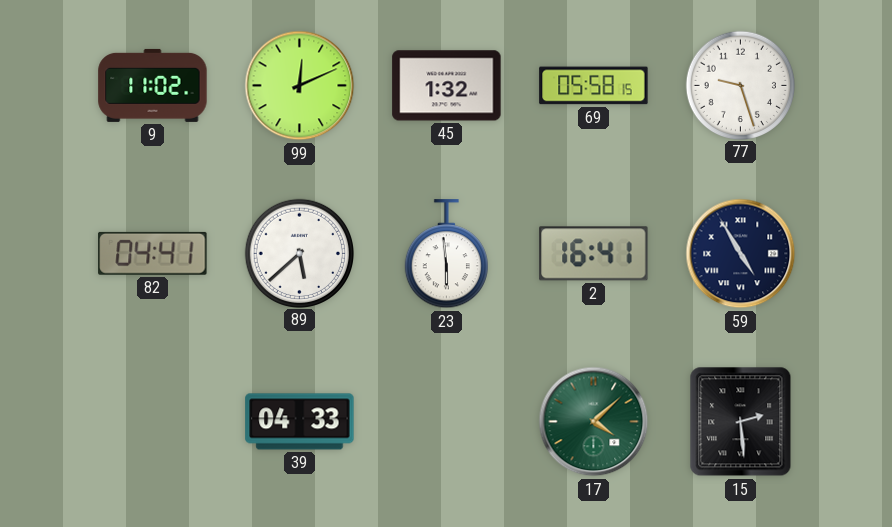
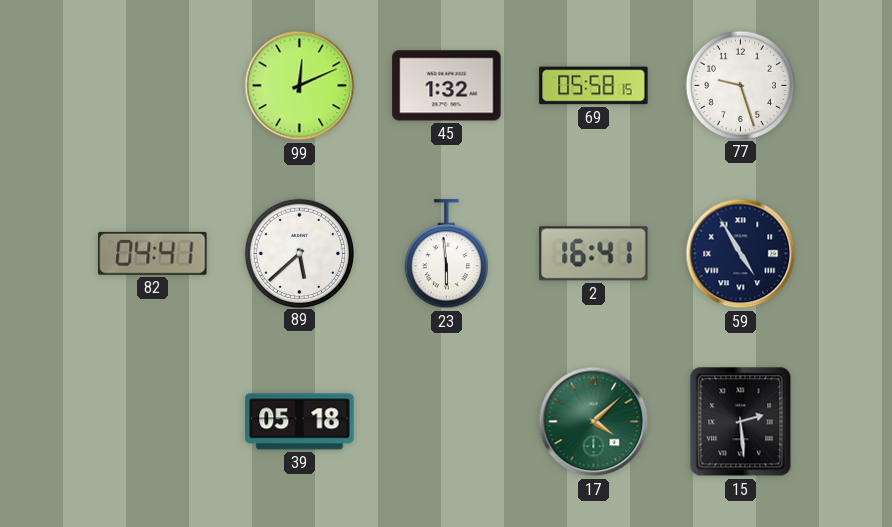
9: 11:02 -> none
39: 04:33 -> 05:18
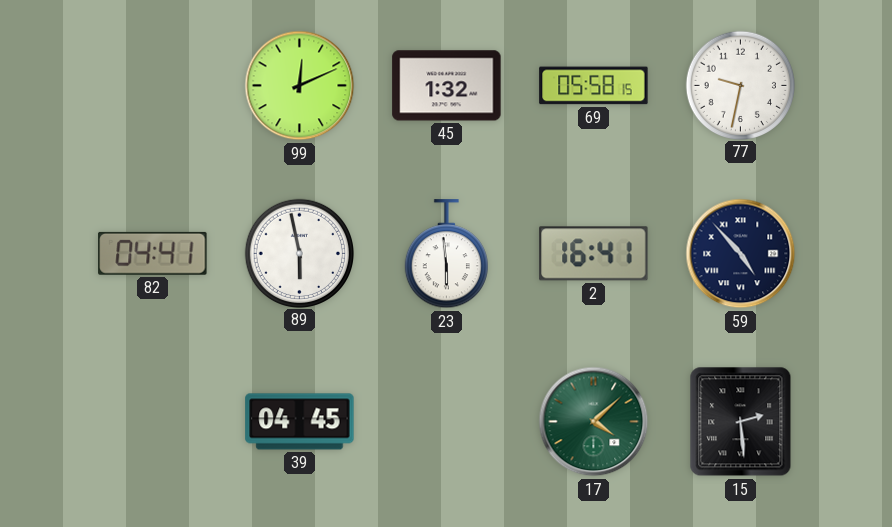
77: 9:27 -> 9:32
89: 5:38 -> 5:58
59: 4:55 -> 4:53
39: 05:18 -> 04:45
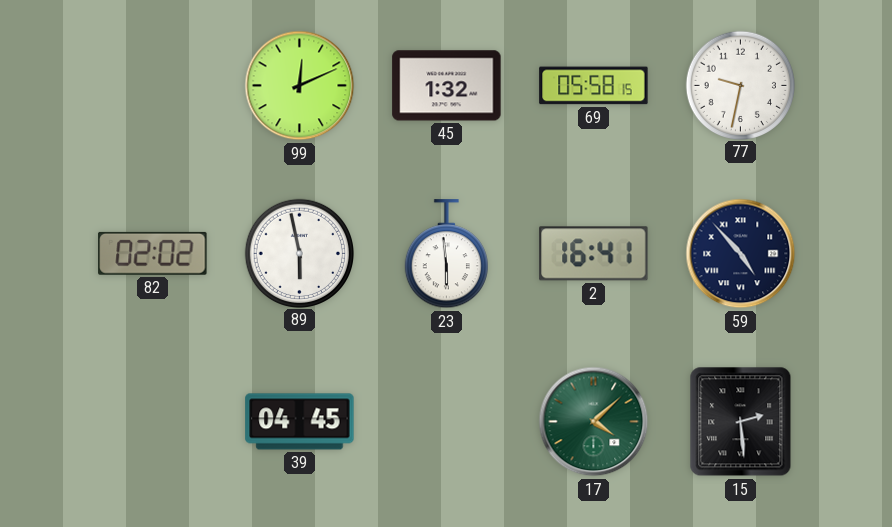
82: 04:41 -> 02:02
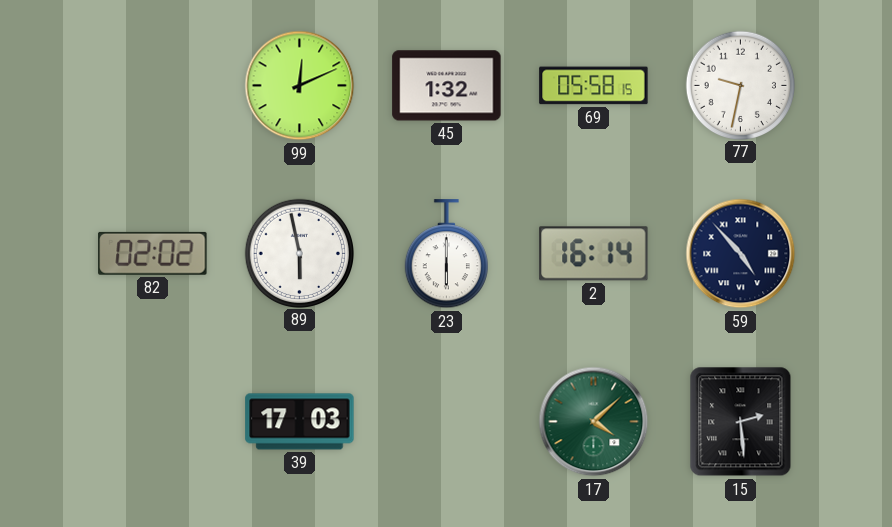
23: 5:59 -> 6:00
2: 16:41 -> 16:14
39: 04:45 -> 17:03
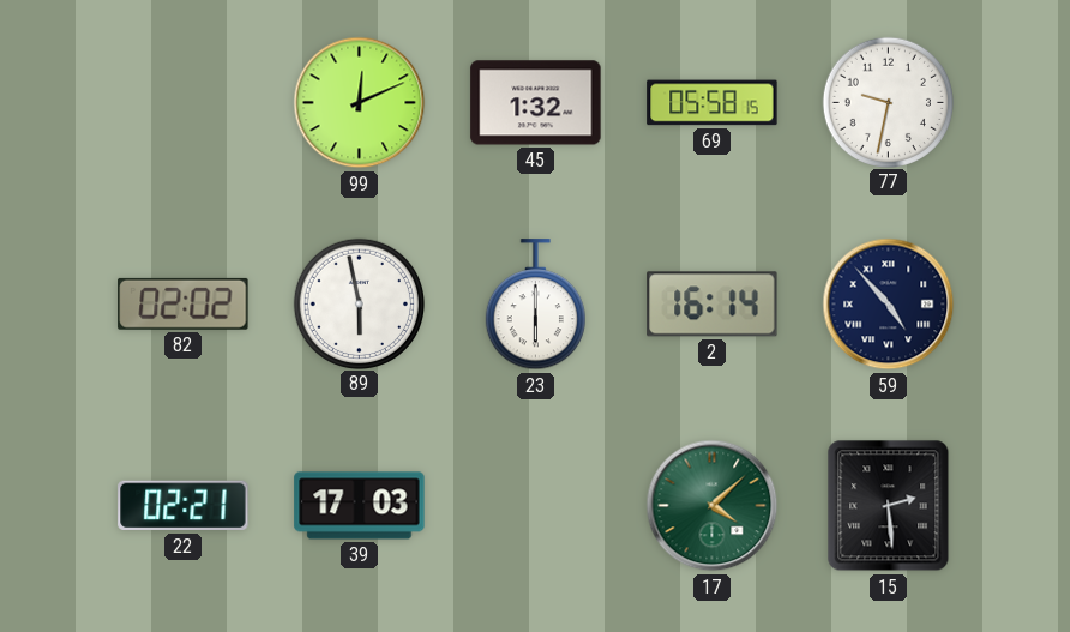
22: none -> 02:21
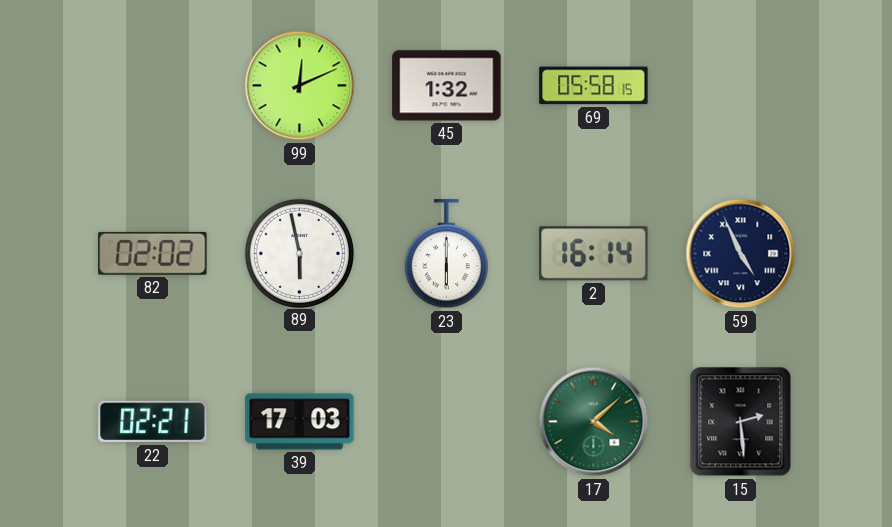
77: 9:32 -> none
59: 4:53 -> 4:56
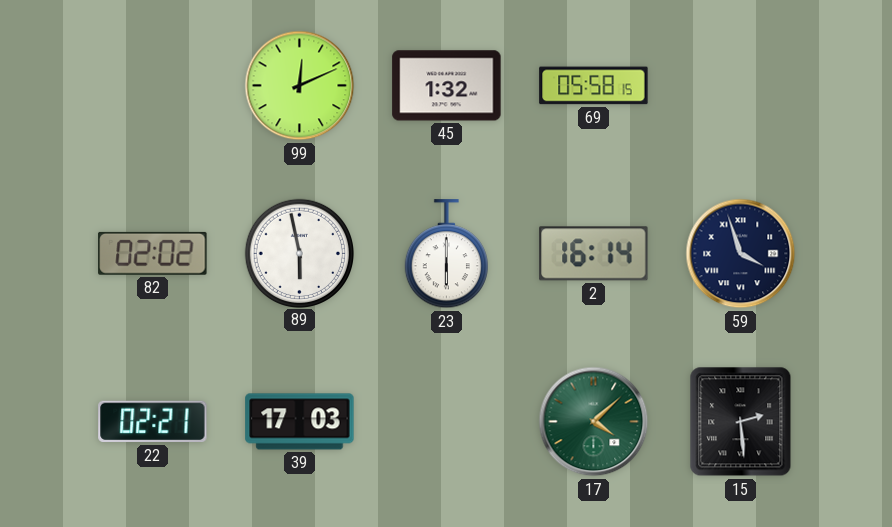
59: 4:56 -> 3:57
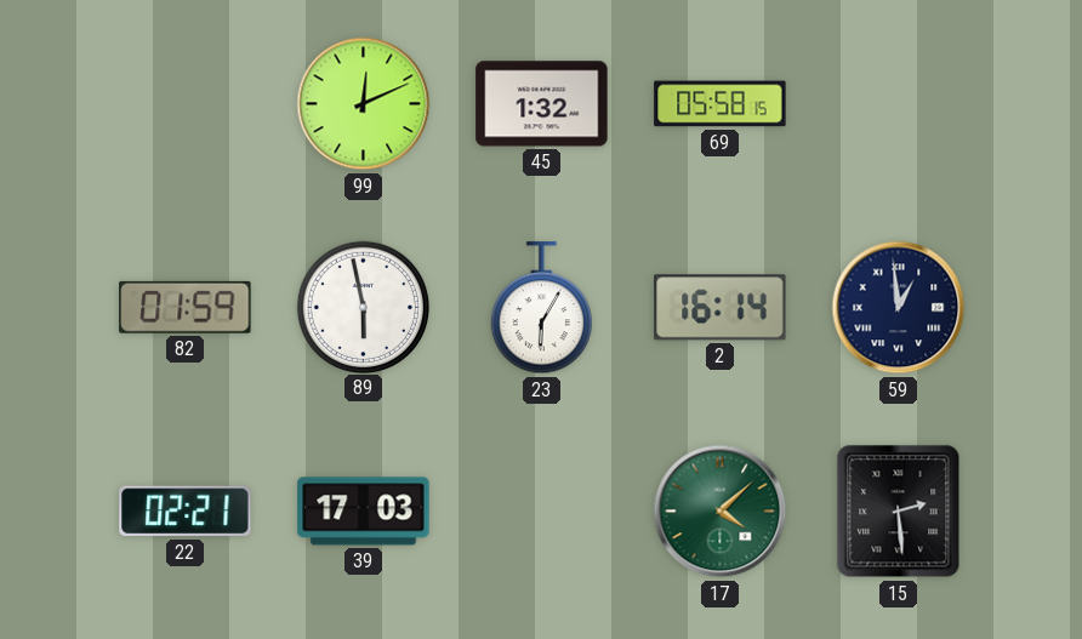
82: 02:02 -> 01:59
23: 6:00 -> 6:05
59: 3:57 -> 12:59
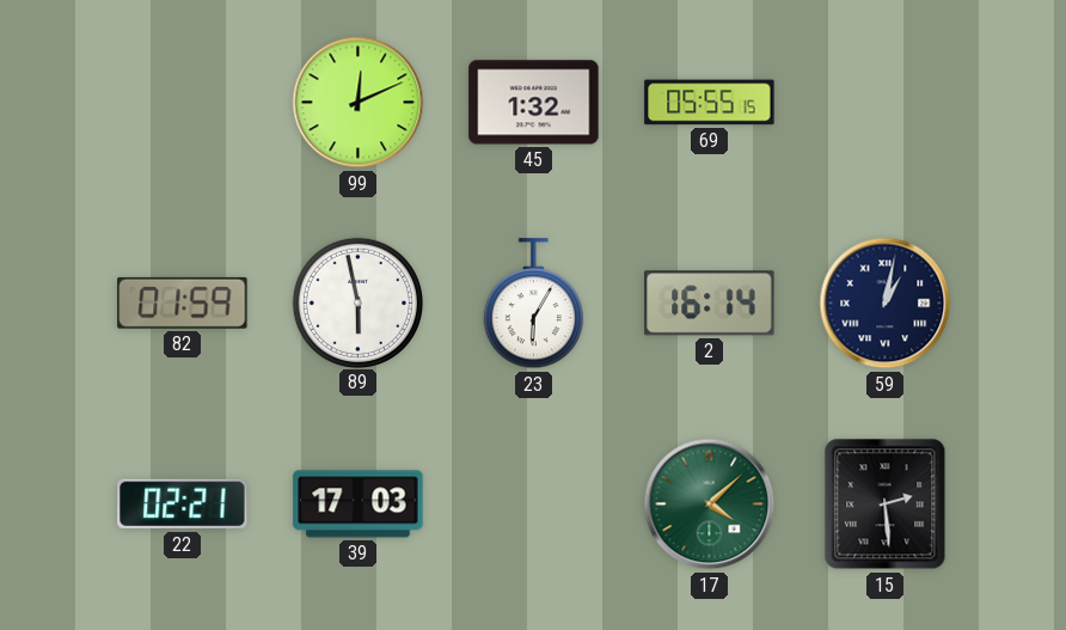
69: 05:58 -> 05:55
59: 12:59 -> 1:02
